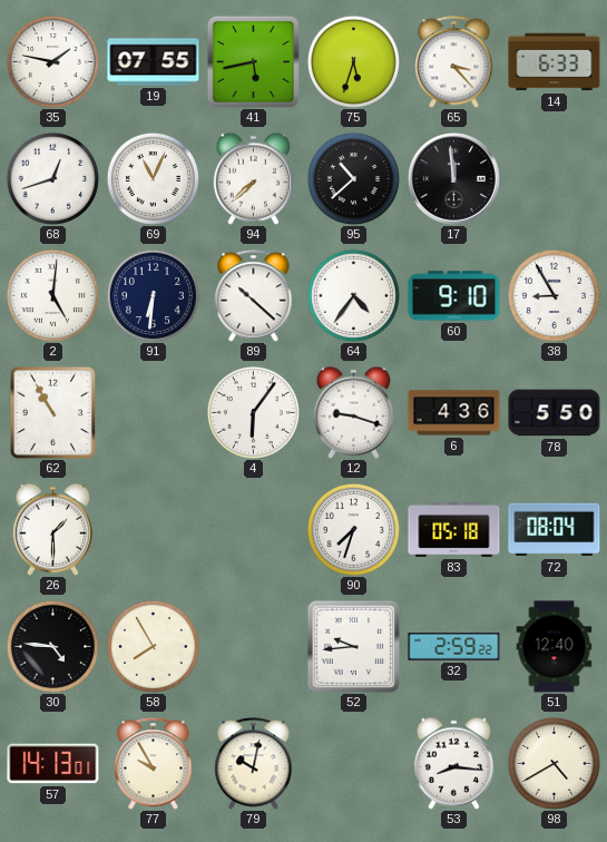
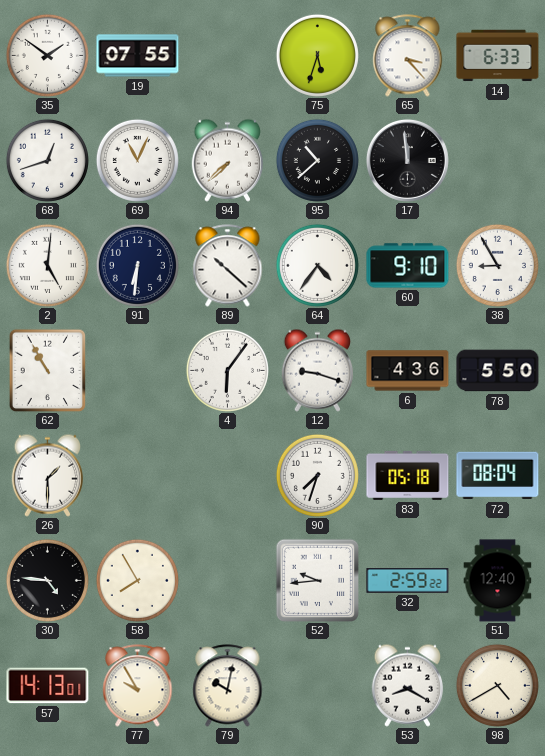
35: 1:47 -> 1:51
41: 5:43 -> none
53: 8:16 -> 8:20
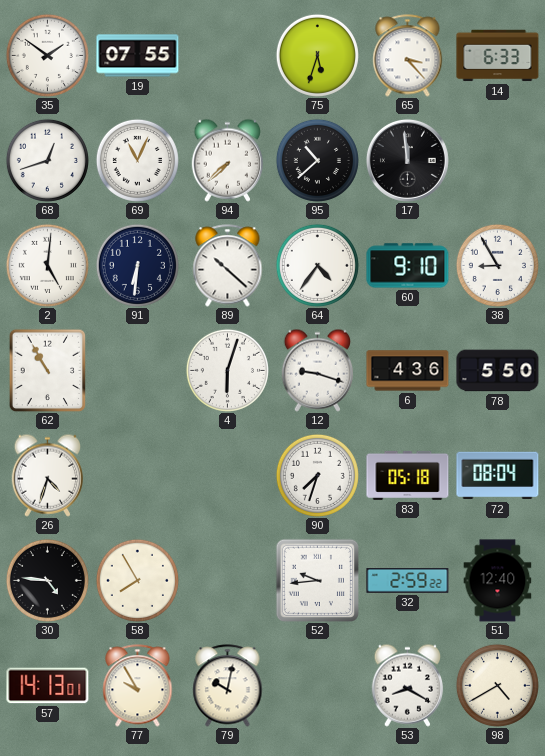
4: 6:06 -> 6:03
26: 1:30 -> 4:33
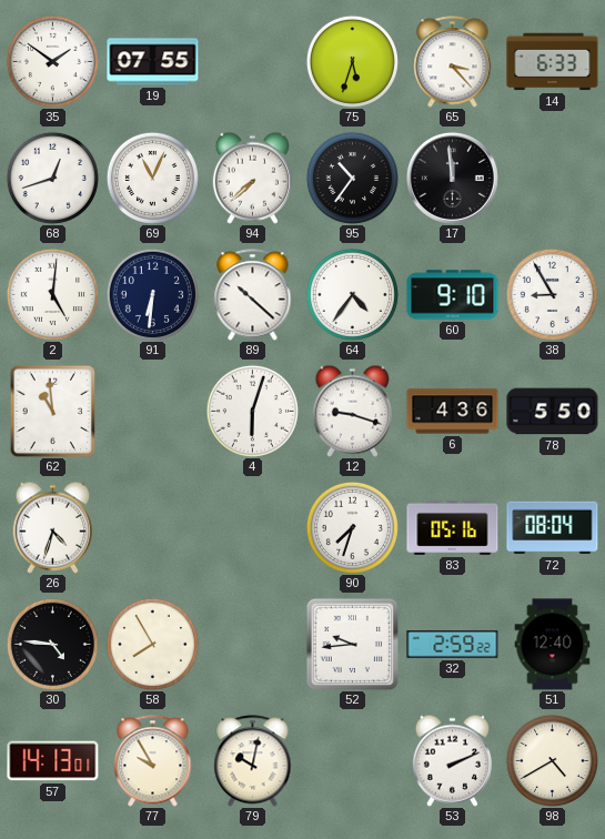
95: 10:38 -> 10:36
62: 10:55 -> 10:59
83: 05:18 -> 05:16
53: 8:20 -> 2:11
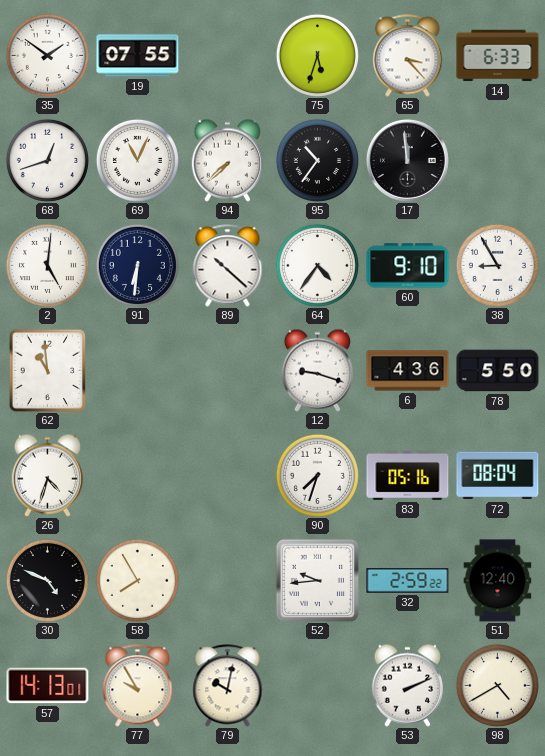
4: 6:03 -> none
30: 4:46 -> 4:49
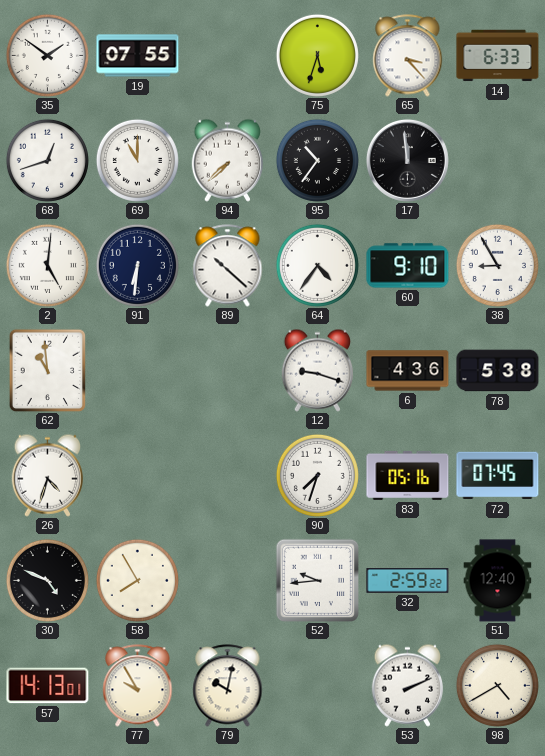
69: 11:04 -> 11:00
78: 5:50 -> 5:38
72: 08:04 -> 07:45
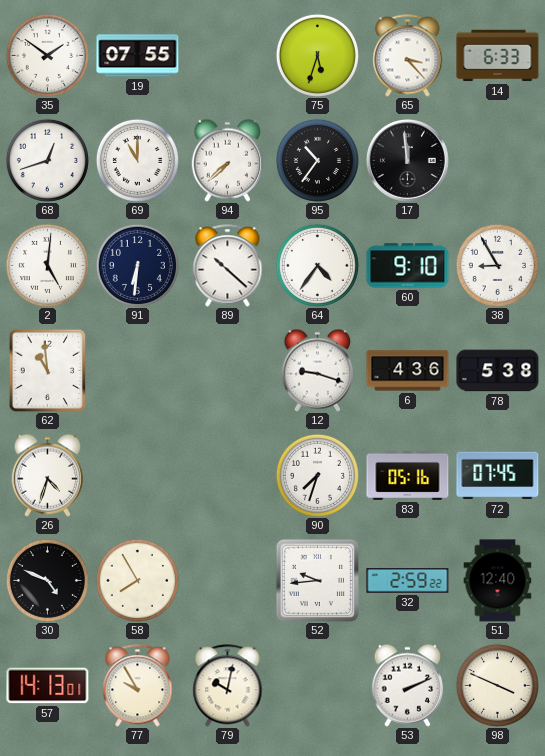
98: 4:40 -> 3:49
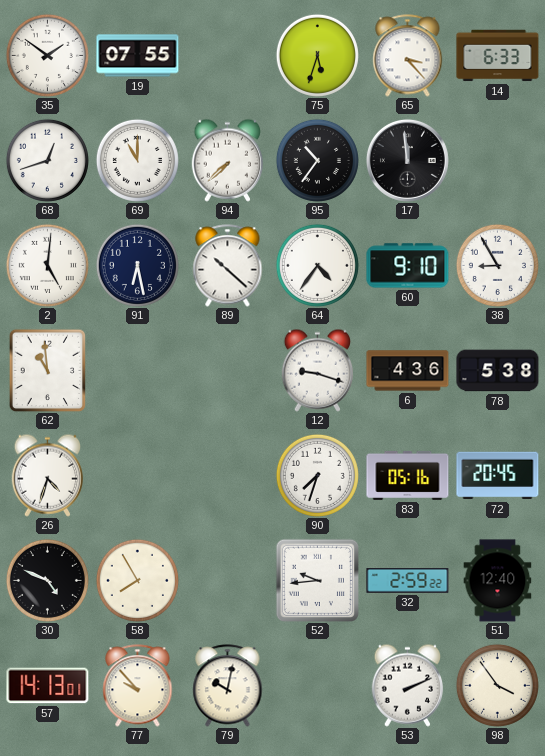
91: 6:31 -> 6:28
72: 07:45 -> 20:45
77: 9:55 -> 9:53
98: 3:49 -> 3:54
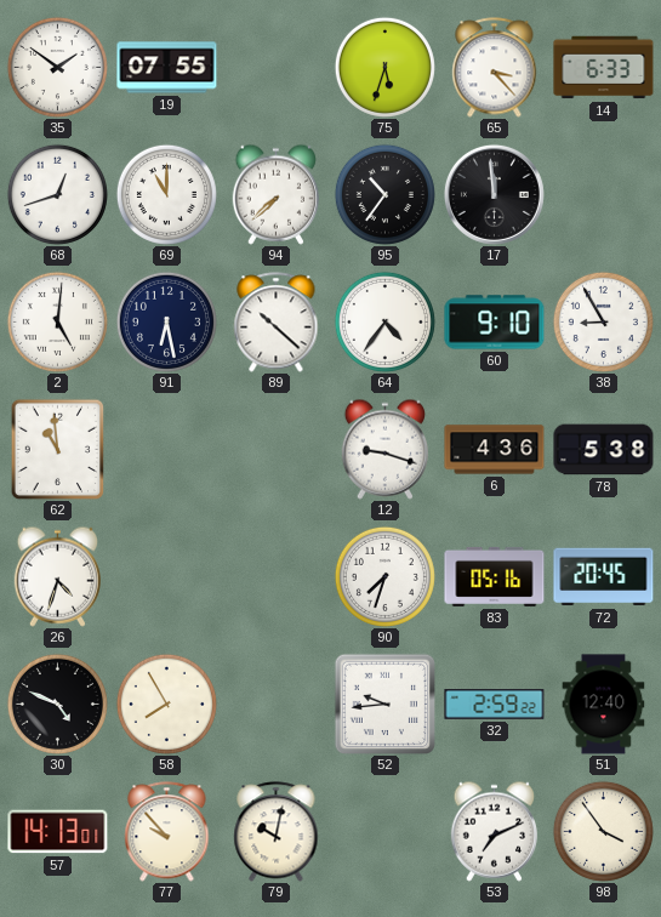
53: 2:11 -> 7:11
